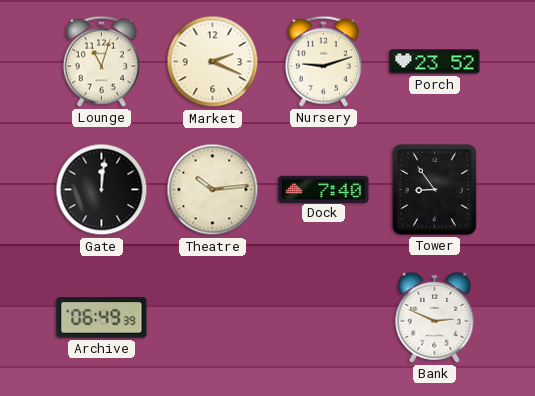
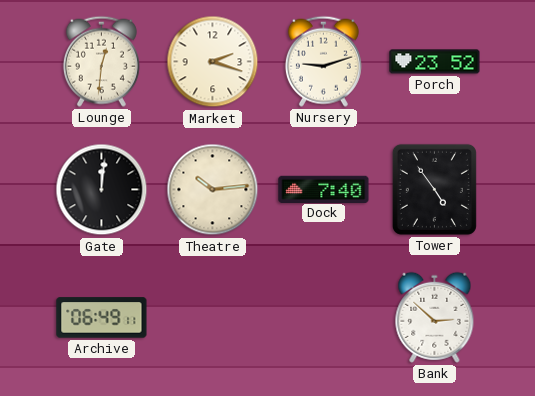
Lounge: 11:03 -> 12:31
Market: 2:19 -> 2:18
Tower: 8:54 -> 4:54
Archive: 06:49:39 -> 06:49:11
Bank: 2:49 -> 2:52
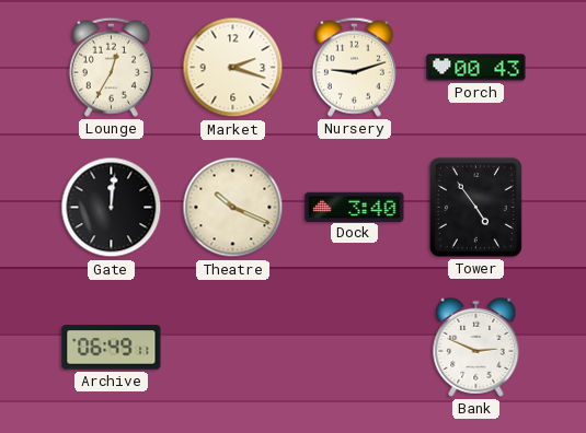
Lounge: 12:31 -> 12:35
Porch: 23:52 -> 00:43
Theatre: 10:14 -> 10:19
Dock: 7:40 -> 3:40
Bank: 2:52 -> 2:49
